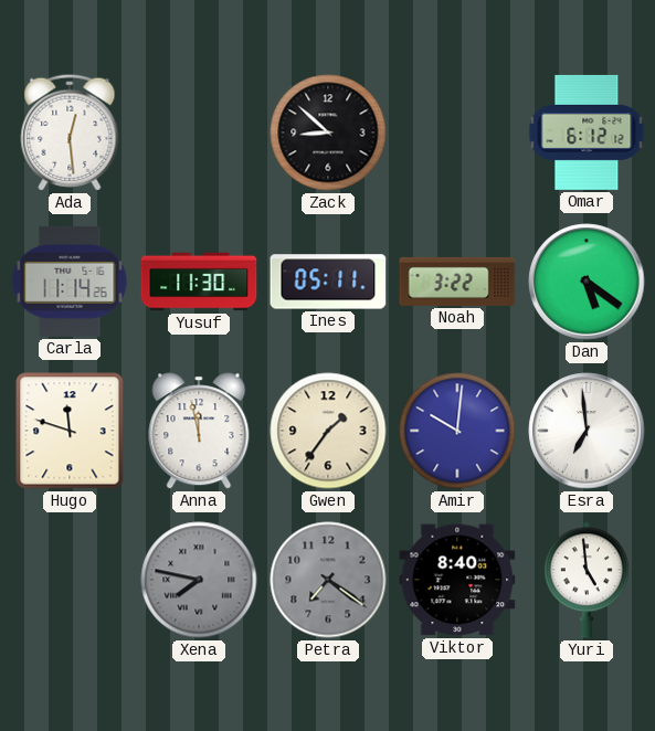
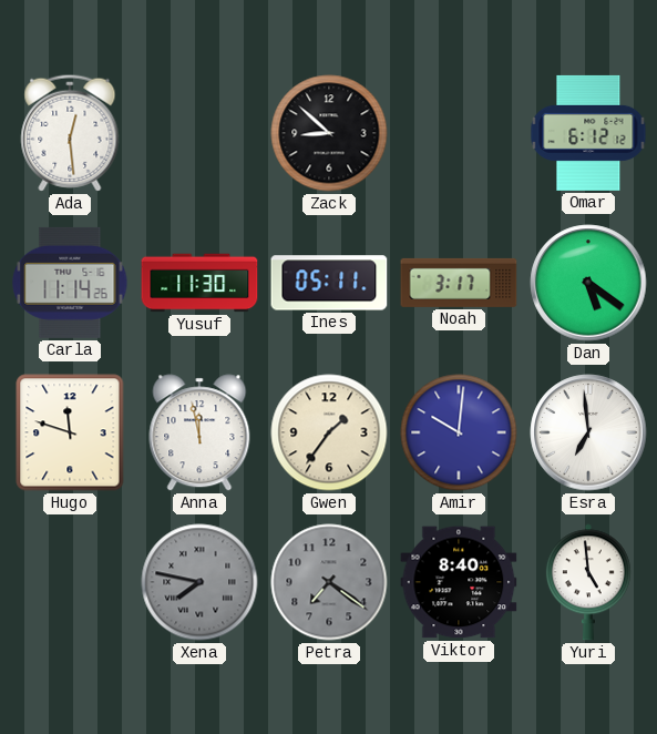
Noah: 3:22 -> 3:17
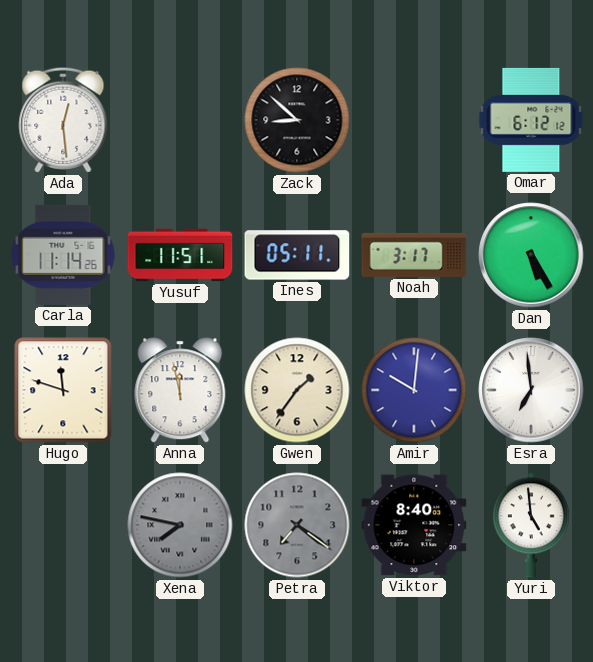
Yusuf: 11:30 -> 11:51
Dan: 5:21 -> 5:25
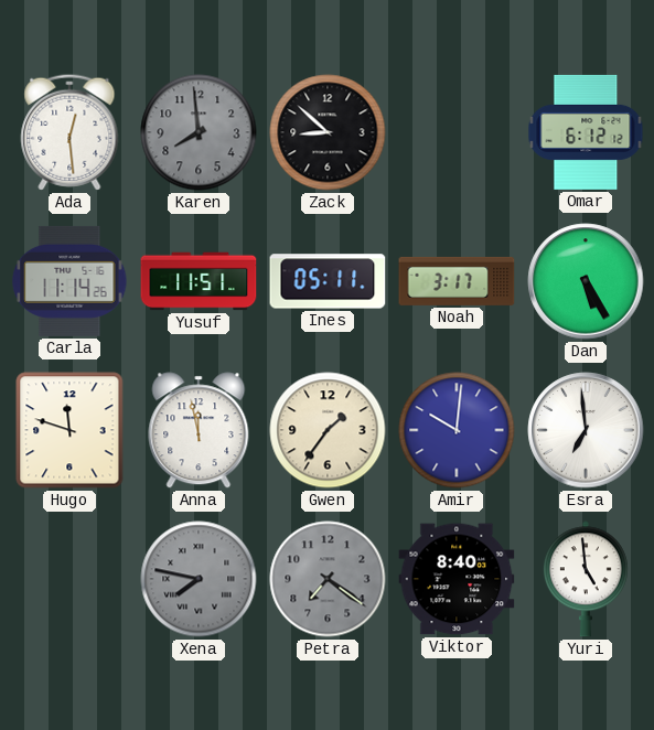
Karen: none -> 7:59
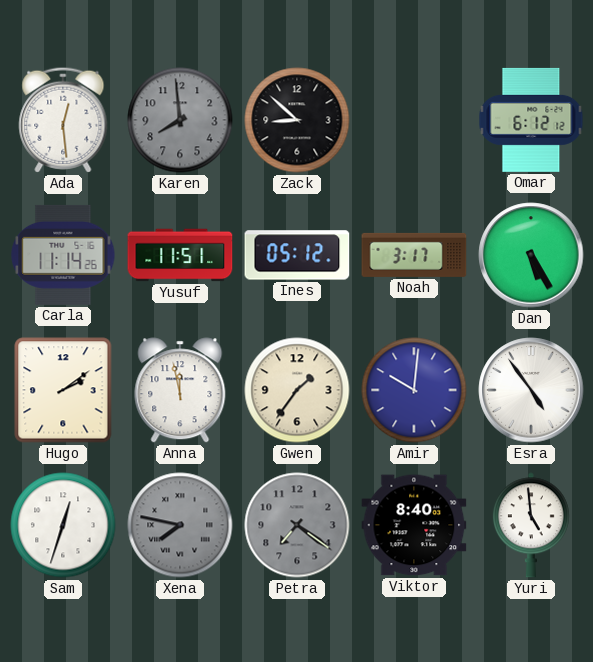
Ines: 05:11 -> 05:12
Hugo: 11:48 -> 2:09
Esra: 6:59 -> 4:54
Sam: none -> 12:33
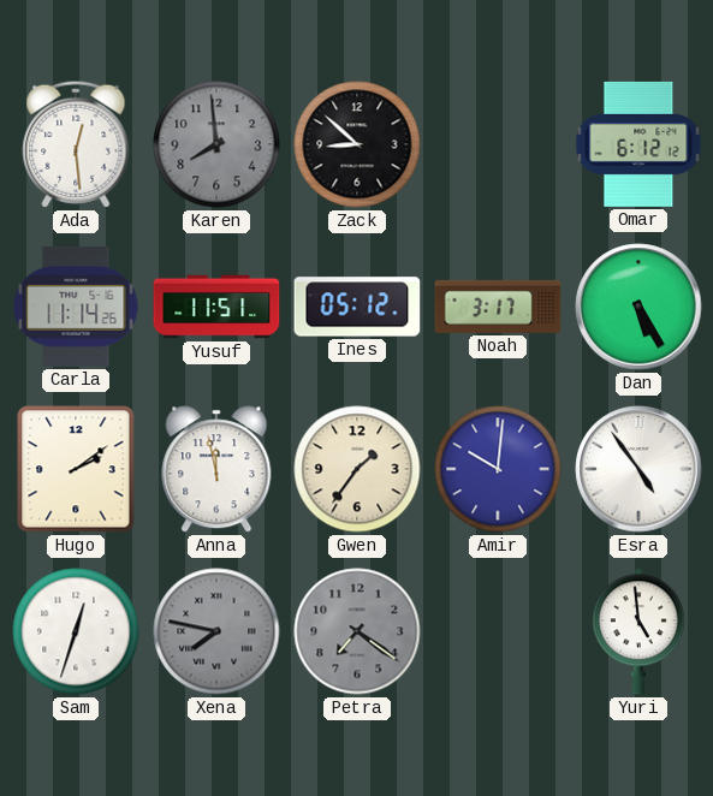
Viktor: 8:40 -> none
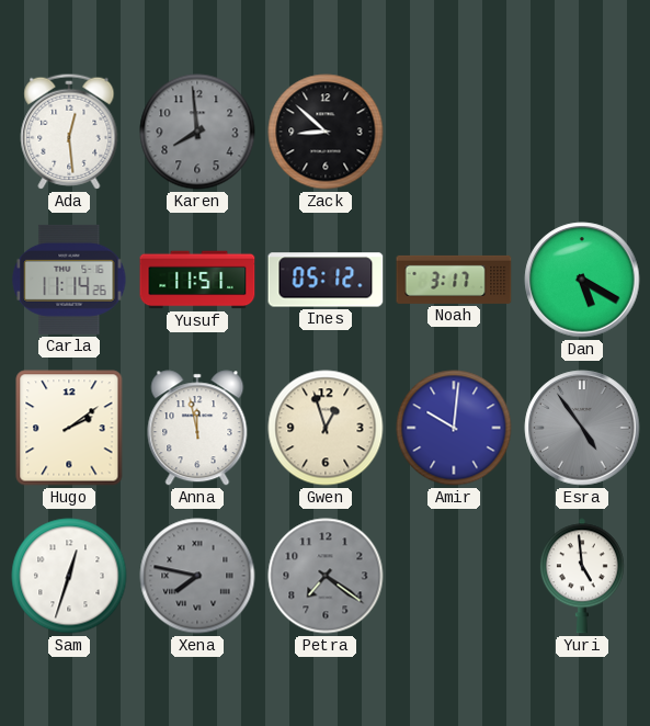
Omar: 6:12 -> none
Dan: 5:25 -> 5:20
Gwen: 1:36 -> 12:57
Esra dial: white -> grey
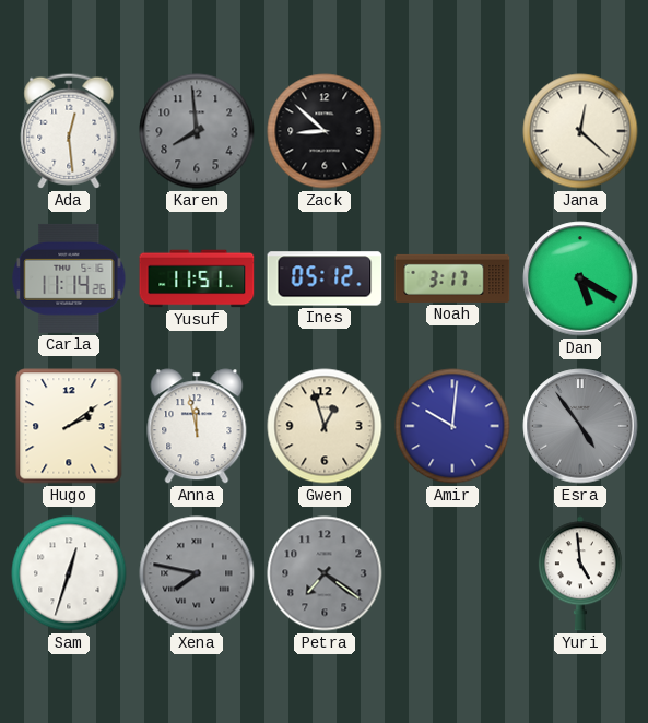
Jana: none -> 12:22
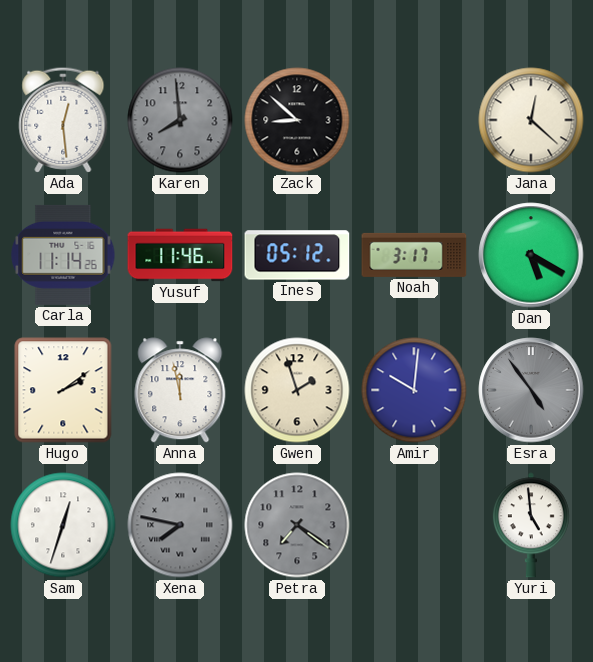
Yusuf: 11:51 -> 11:46
Gwen: 12:57 -> 1:57
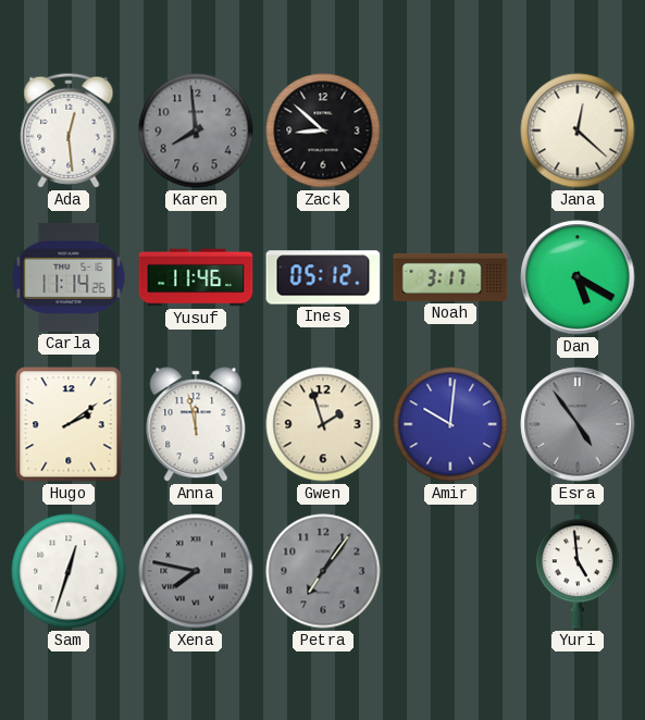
Petra: 7:21 -> 7:06
